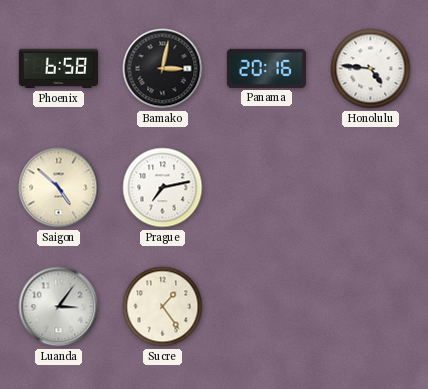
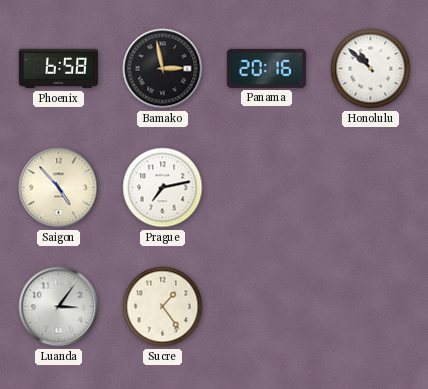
Bamako: 3:02 -> 2:58
Honolulu: 4:46 -> 10:52
Saigon: 4:52 -> 4:53
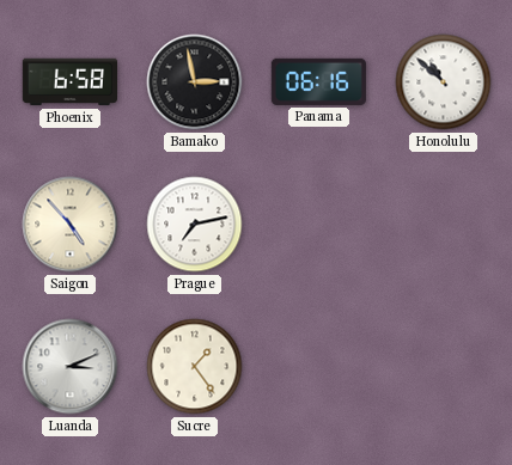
Panama: 20:16 -> 06:16
Luanda: 3:06 -> 3:11
